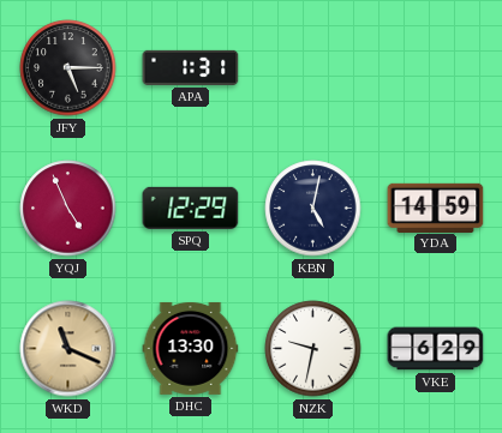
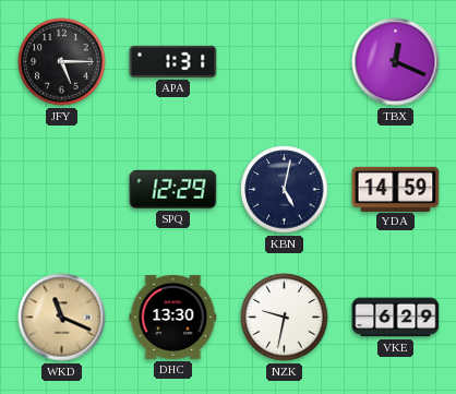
TBX: none -> 12:19
YQJ: 4:56 -> none
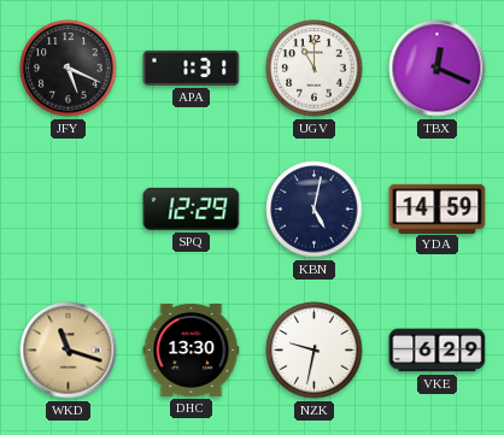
JFY: 5:15 -> 5:19
UGV: none -> 11:00
WKD: 11:19 -> 11:18
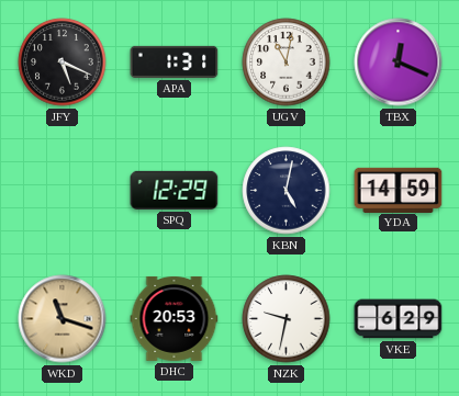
UGV: 11:00 -> 11:02
DHC: 13:30 -> 20:53
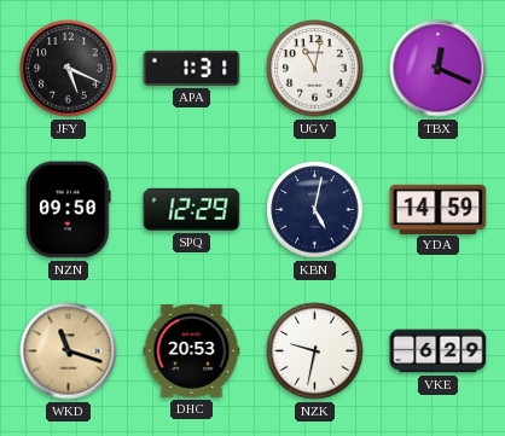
NZN: none -> 09:50
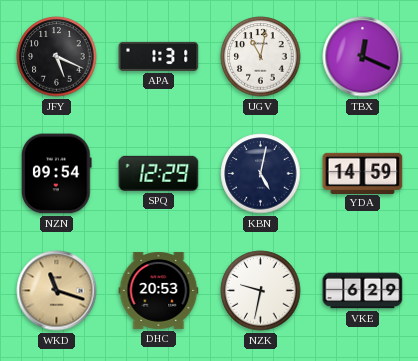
NZN: 09:50 -> 09:54
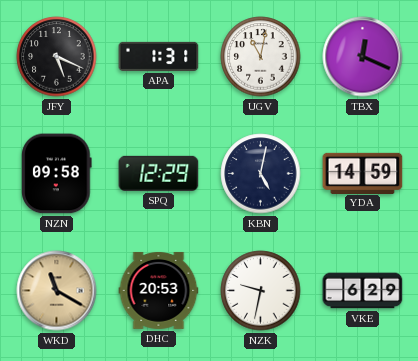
NZN: 09:54 -> 09:58
WKD: 11:18 -> 11:20
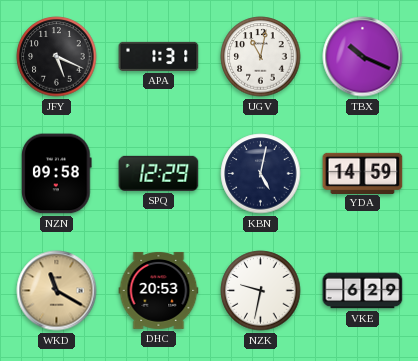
TBX: 12:19 -> 10:19
